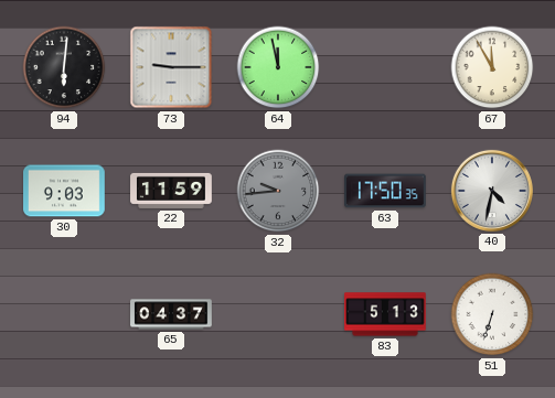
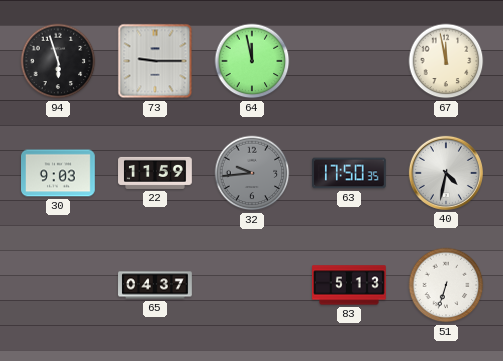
94: 6:01 -> 5:57
67: 11:55 -> 11:58
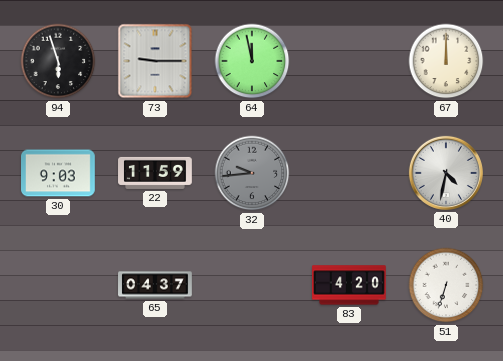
67: 11:58 -> 12:00
63: 17:50 -> none
83: 5:13 -> 4:20
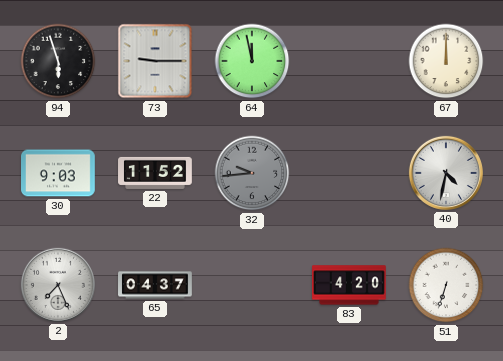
22: 11:59 -> 11:52
2: none -> 7:26
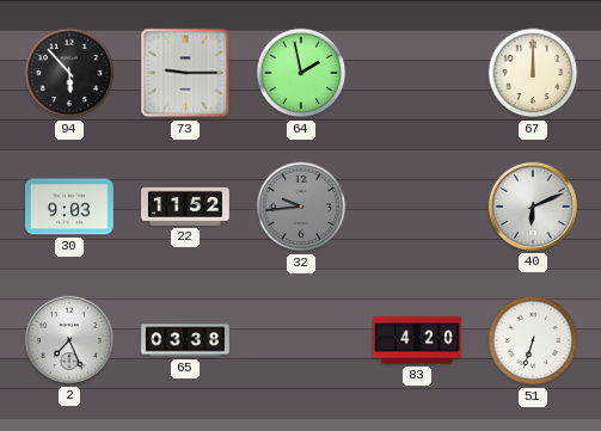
94: 5:57 -> 5:53
64: 11:58 -> 1:58
40: 4:32 -> 6:11
65: 04:37 -> 03:38
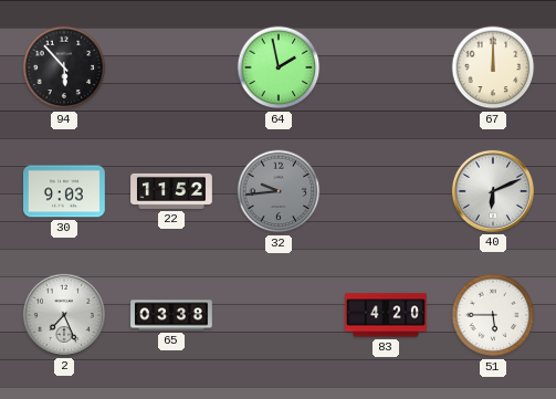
73: 9:15 -> none
51: 6:33 -> 5:45
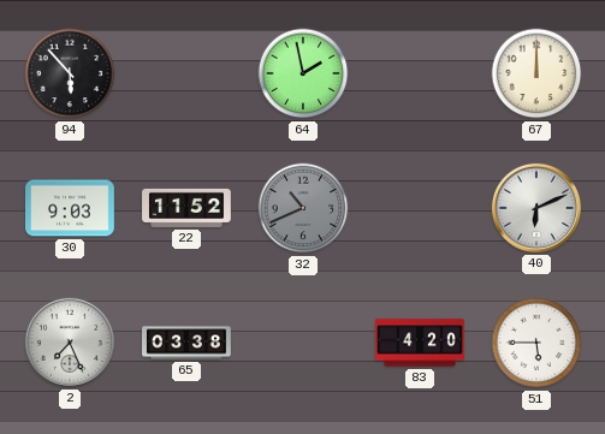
32: 9:44 -> 10:41
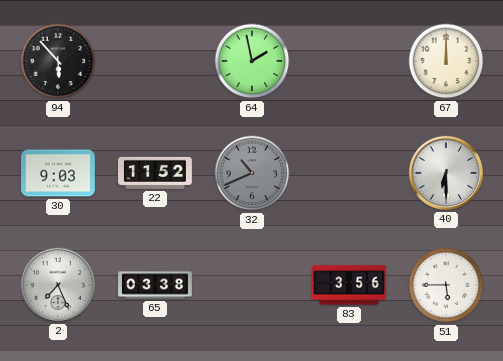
40: 6:11 -> 6:30
83: 4:20 -> 3:56
